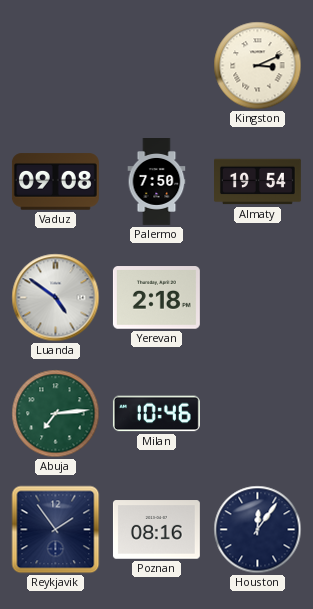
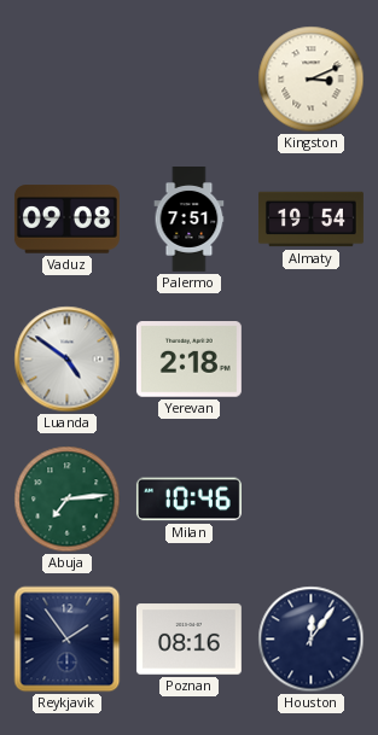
Palermo: 7:50 -> 7:51
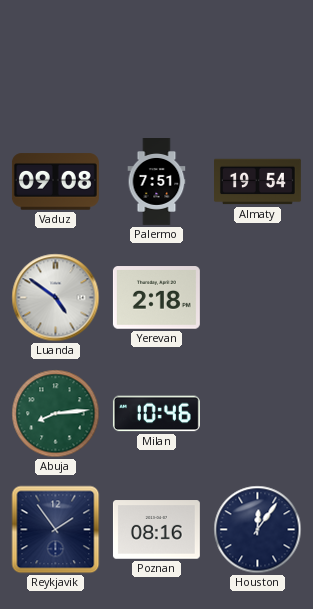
Kingston: 3:11 -> none
Abuja: 7:14 -> 8:14
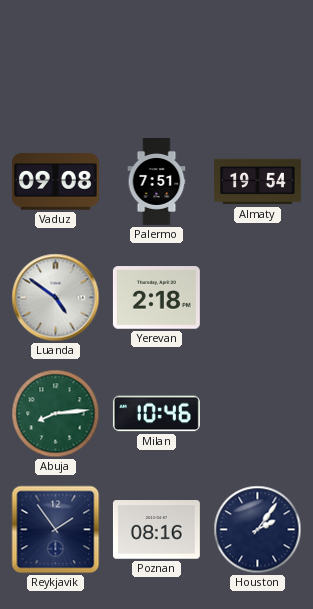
Houston: 12:06 -> 2:06
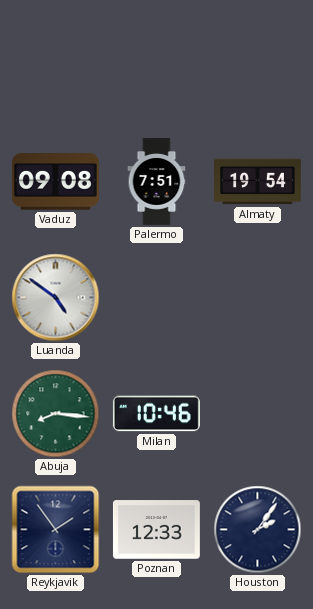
Yerevan: 2:18 -> none
Abuja: 8:14 -> 8:16
Poznan: 08:16 -> 12:33
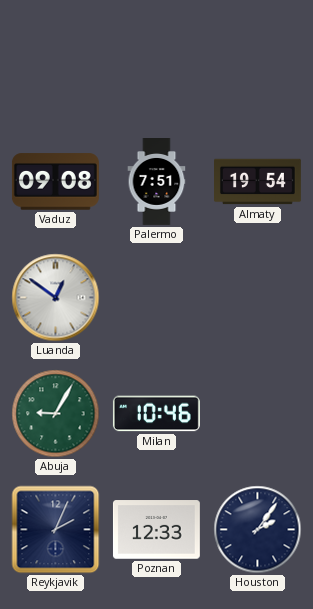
Luanda: 4:51 -> 12:51
Abuja: 8:16 -> 9:05
Reykjavik: 1:54 -> 2:04
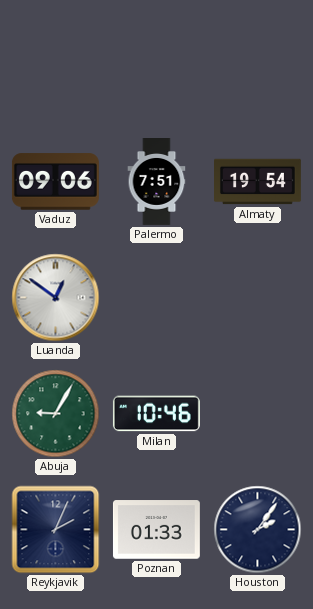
Vaduz: 09:08 -> 09:06
Poznan: 12:33 -> 01:33
